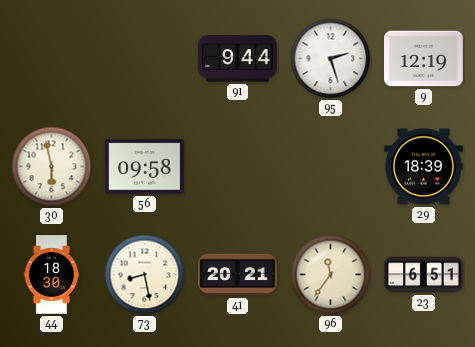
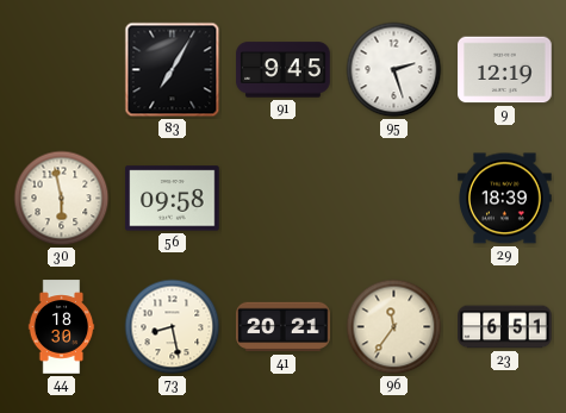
83: none -> 7:05
91: 9:44 -> 9:45
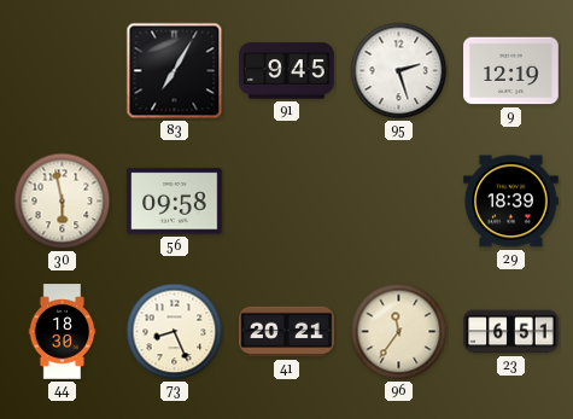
73: 8:28 -> 8:26
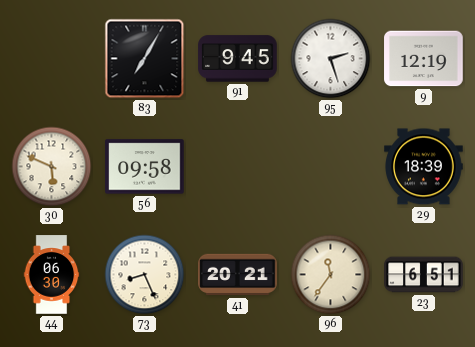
30: 5:58 -> 5:49
44: 18:30 -> 06:30
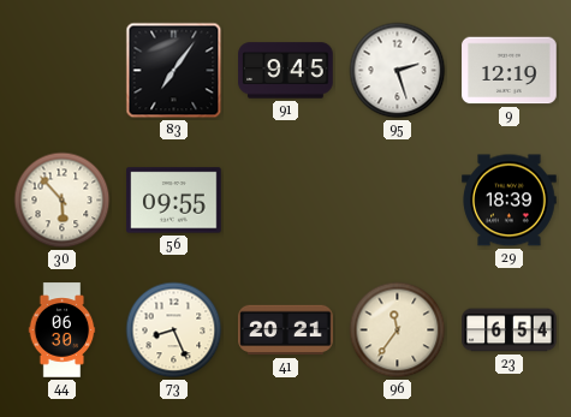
83: 7:05 -> 7:06
30: 5:49 -> 5:53
56: 09:58 -> 09:55
23: 6:51 -> 6:54
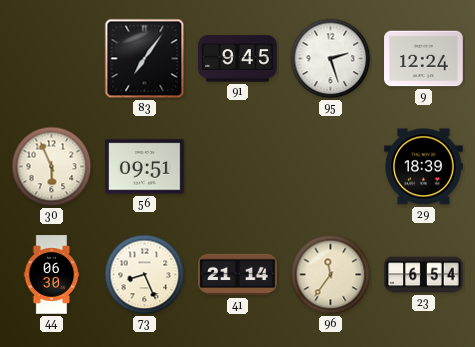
9: 12:19 -> 12:24
30: 5:53 -> 5:56
56: 09:55 -> 09:51
41: 20:21 -> 21:14
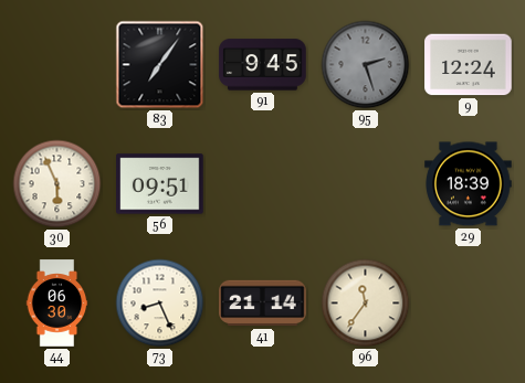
95 dial: white -> grey
23: 6:54 -> none
